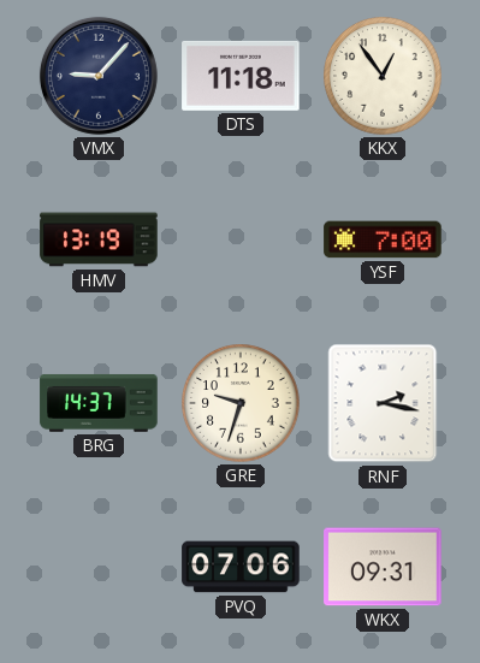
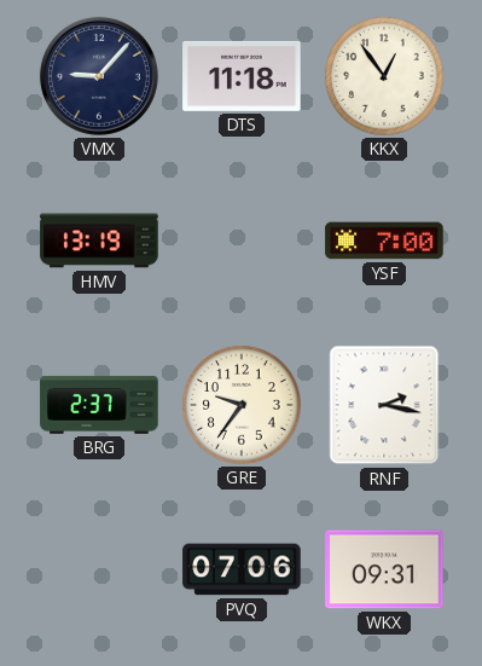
BRG: 14:37 -> 2:37
GRE: 9:33 -> 9:36
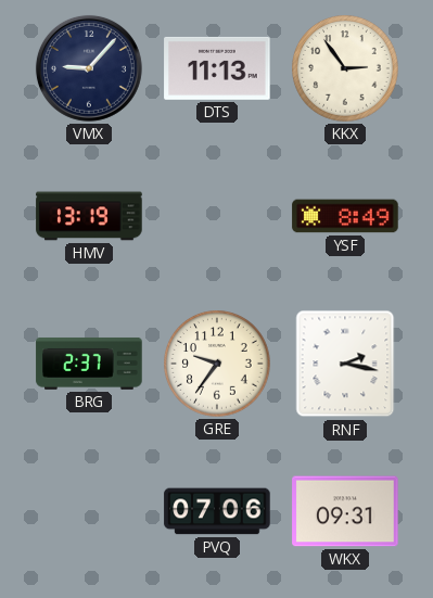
DTS: 11:18 -> 11:13
KKX: 12:54 -> 2:54
YSF: 7:00 -> 8:49
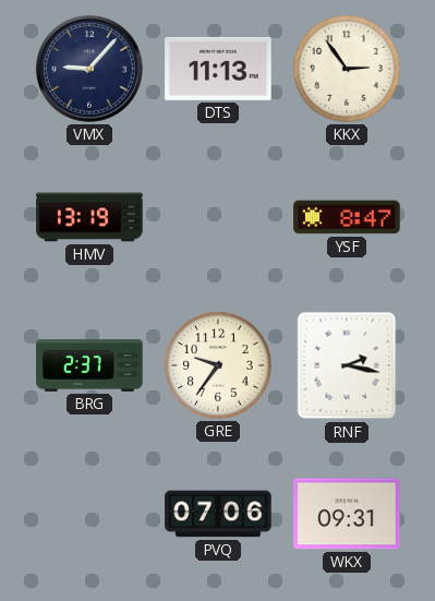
YSF: 8:49 -> 8:47
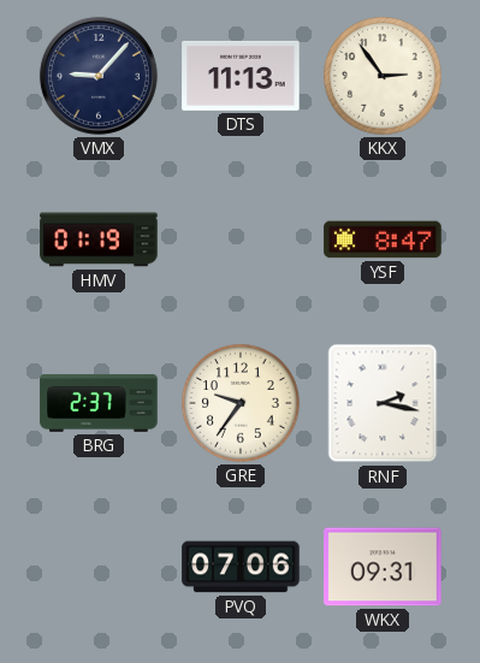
HMV: 13:19 -> 01:19
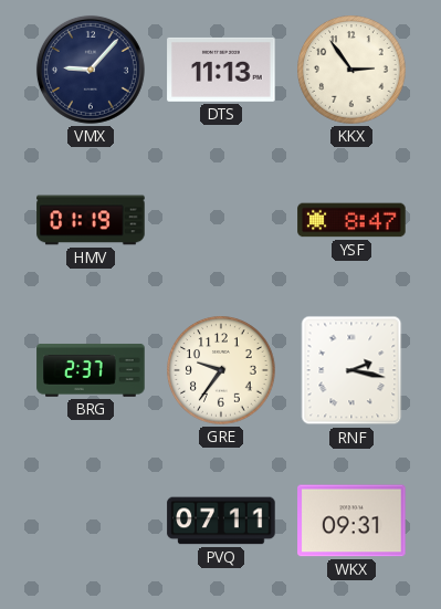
PVQ: 07:06 -> 07:11
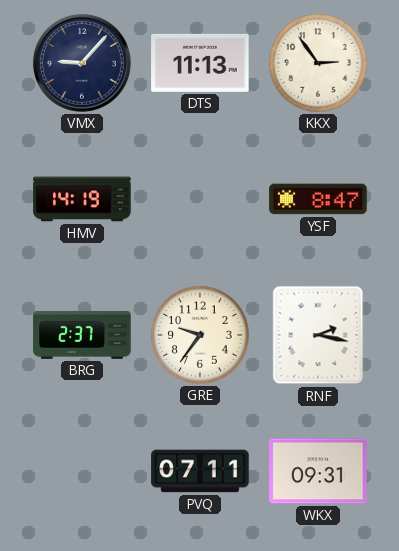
HMV: 01:19 -> 14:19
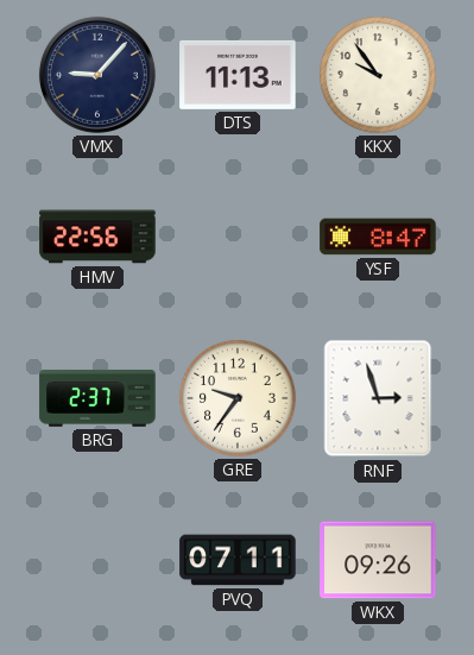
KKX: 2:54 -> 9:54
HMV: 14:19 -> 22:56
RNF: 2:17 -> 2:57
WKX: 09:31 -> 09:26
